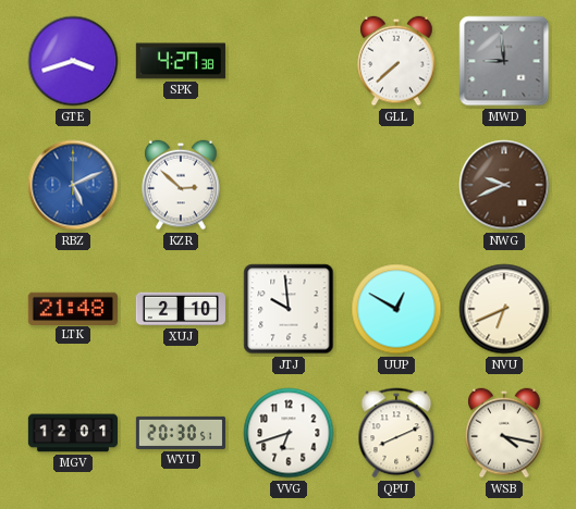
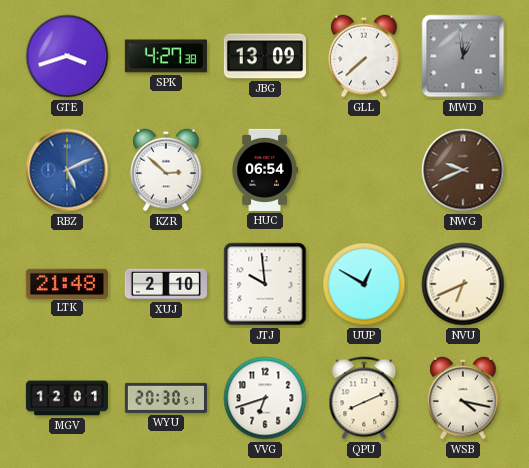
JBG: none -> 13:09
MWD: 8:59 -> 12:59
HUC: none -> 06:54
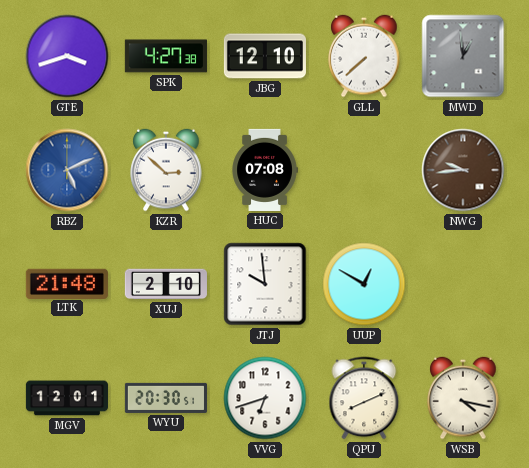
JBG: 13:09 -> 12:10
HUC: 06:54 -> 07:08
NWG: 9:41 -> 9:44
NVU: 6:41 -> none
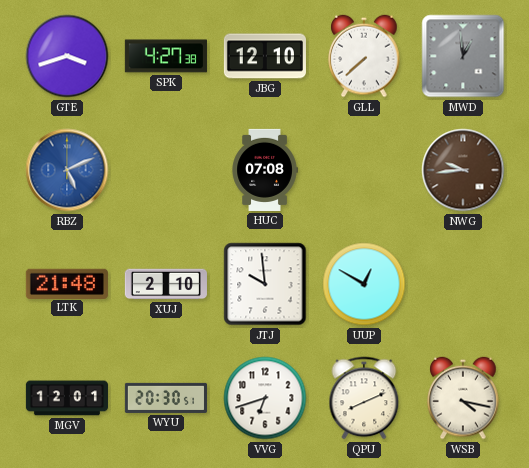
KZR: 2:52 -> none
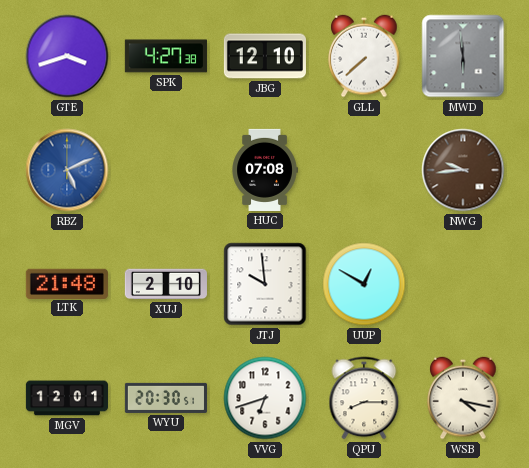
MWD: 12:59 -> 5:59
QPU: 8:11 -> 8:15
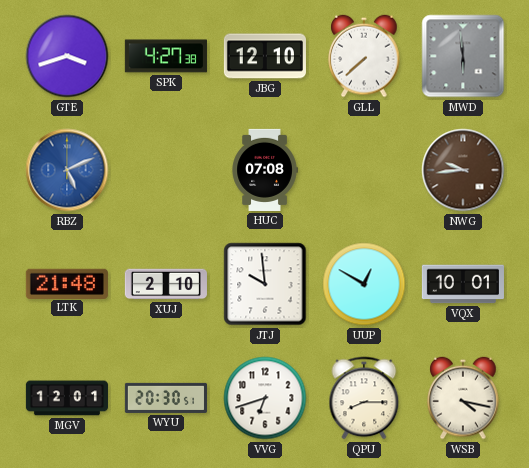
VQX: none -> 10:01
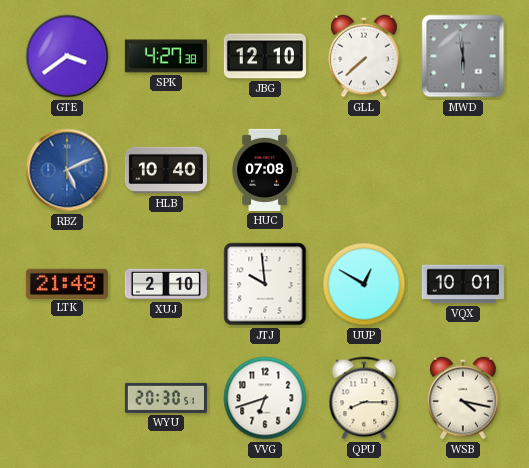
GTE: 3:42 -> 3:39
HLB: none -> 10:40
NWG: 9:44 -> none
MGV: 12:01 -> none
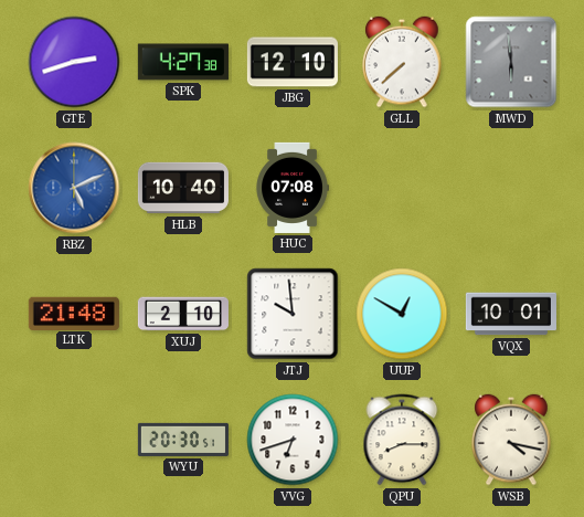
GTE: 3:39 -> 2:42
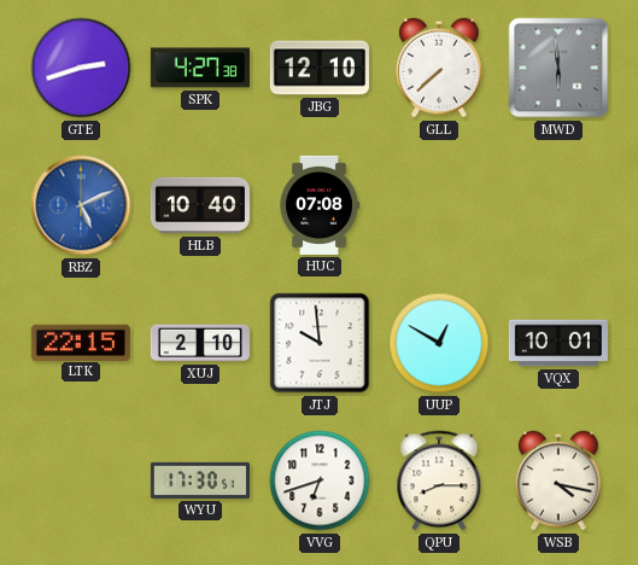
LTK: 21:48 -> 22:15
WYU: 20:30 -> 17:30
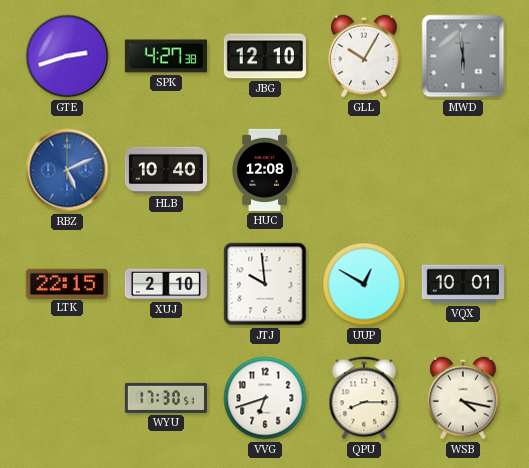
GLL: 7:38 -> 10:05
HUC: 07:08 -> 12:08
